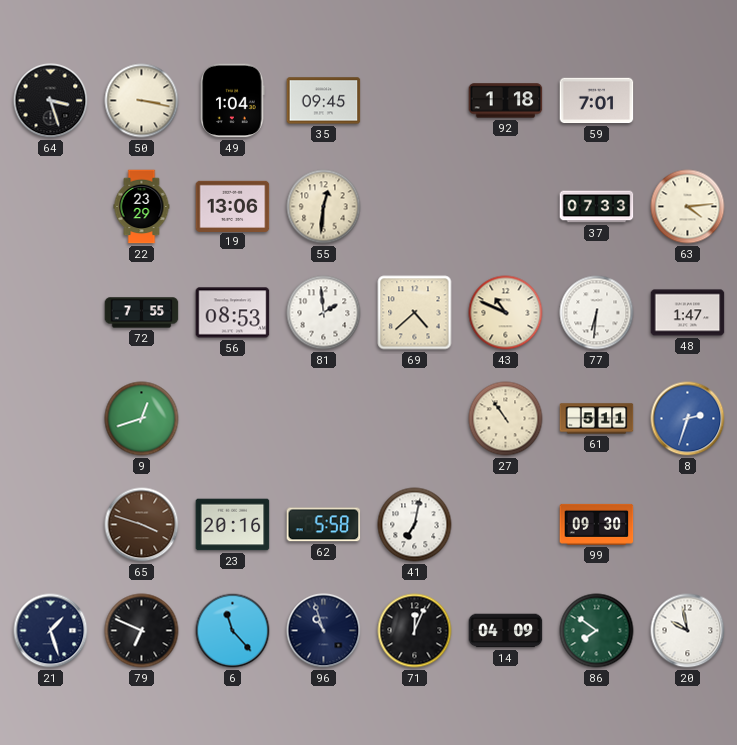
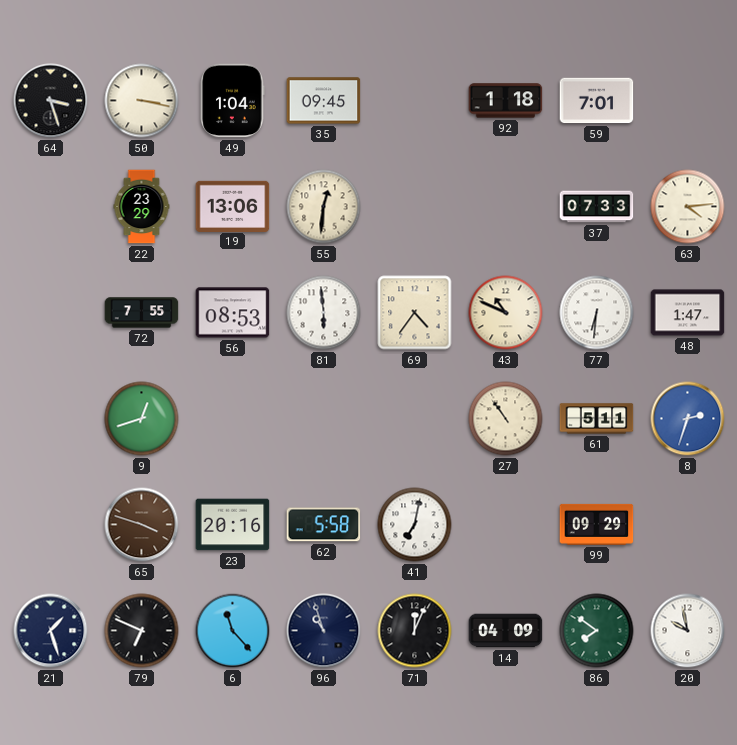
81: 1:59 -> 5:59
69: 4:38 -> 4:36
99: 09:30 -> 09:29
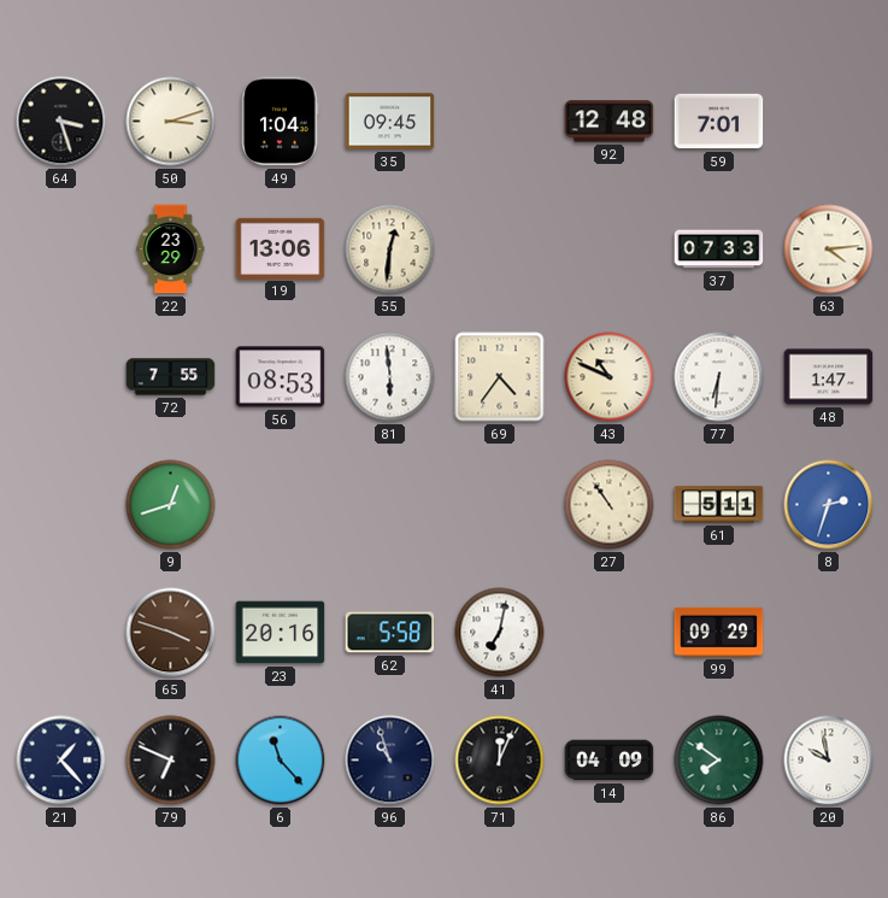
50: 3:17 -> 3:12
92: 1:18 -> 12:48
21: 1:27 -> 1:23
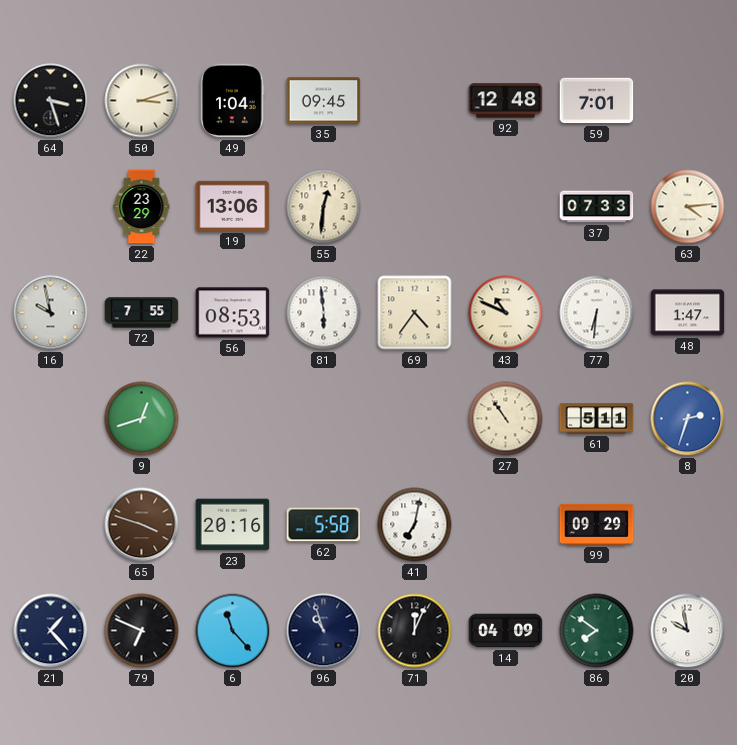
16: none -> 9:58
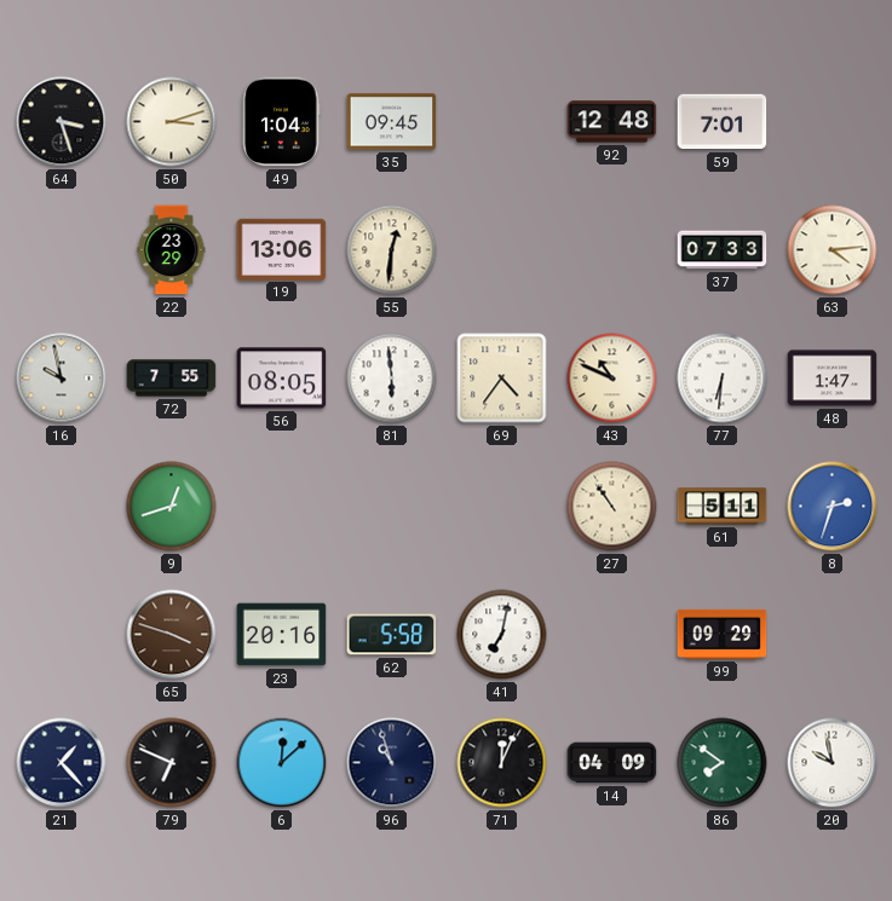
56: 08:53 -> 08:05
6: 11:23 -> 12:08
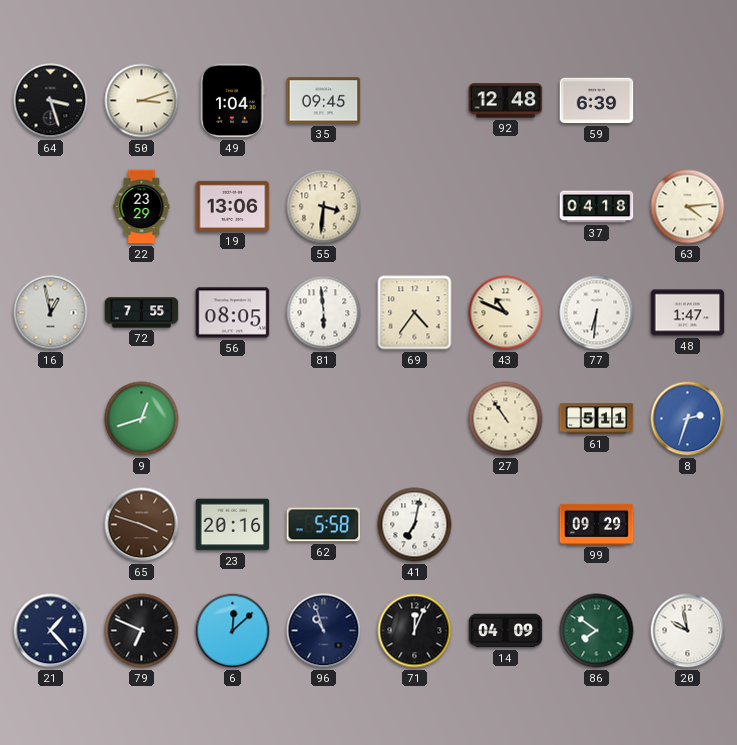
59: 7:01 -> 6:39
55: 12:31 -> 3:31
37: 07:33 -> 04:18
16: 9:58 -> 12:58
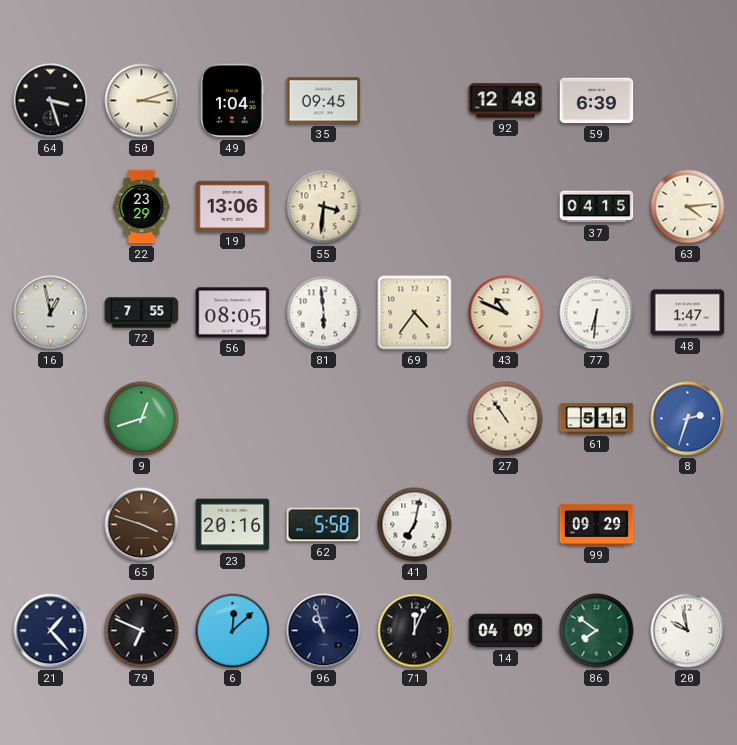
37: 04:18 -> 04:15
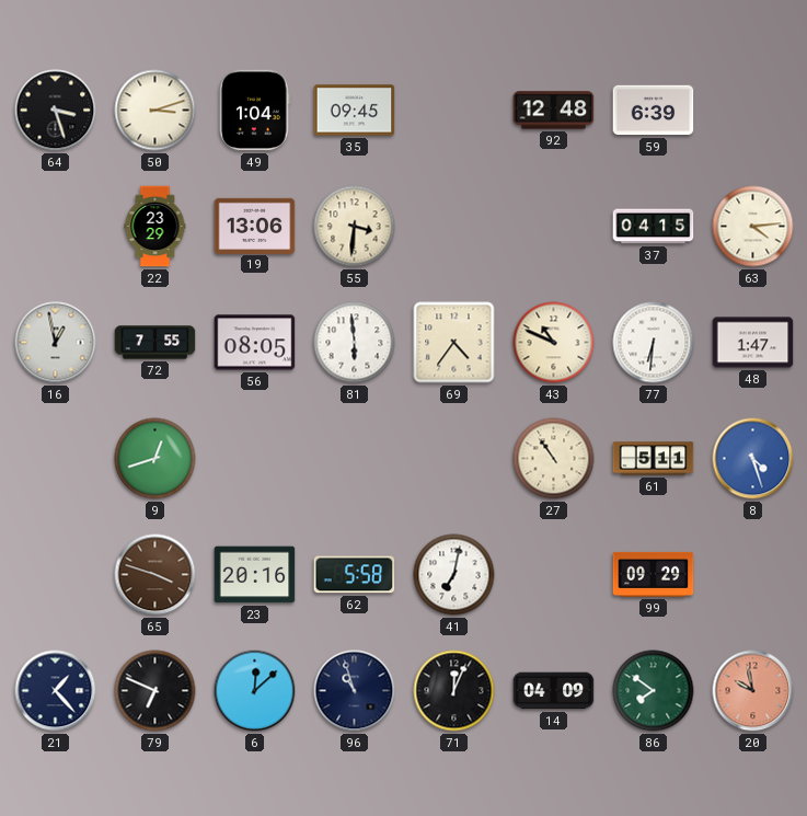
8: 2:33 -> 4:27
20 dial: white -> salmon
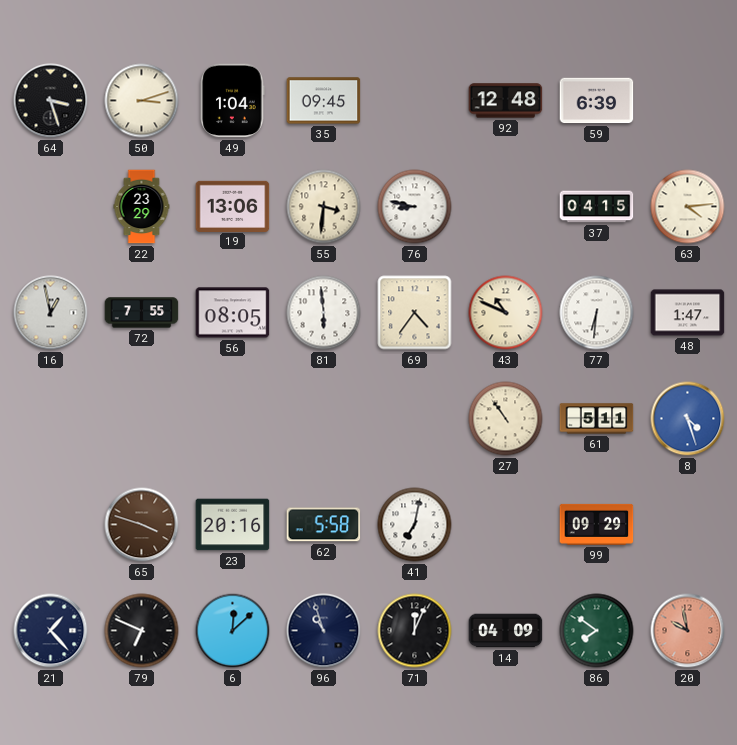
76: none -> 8:47
9: 12:42 -> none
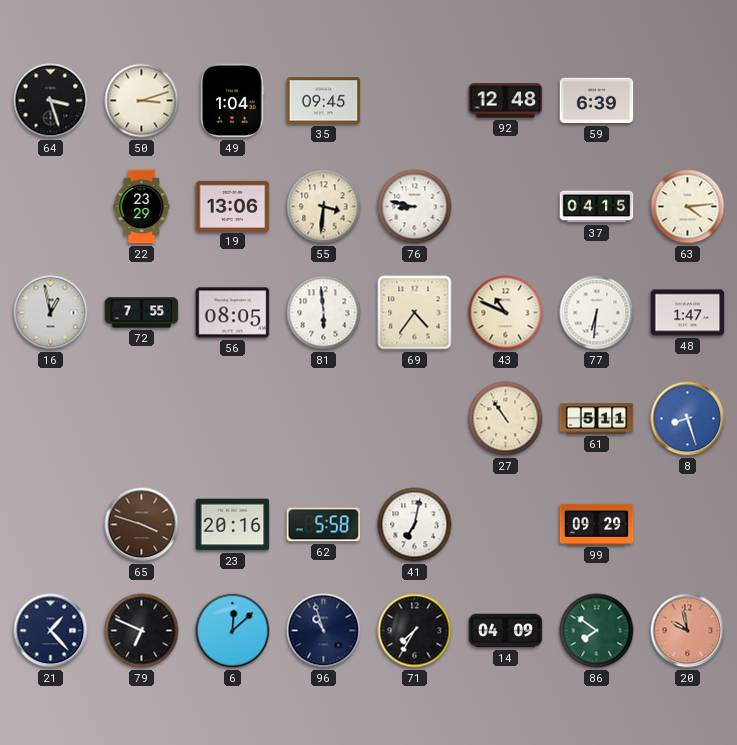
8: 4:27 -> 8:27
71: 12:04 -> 7:35
